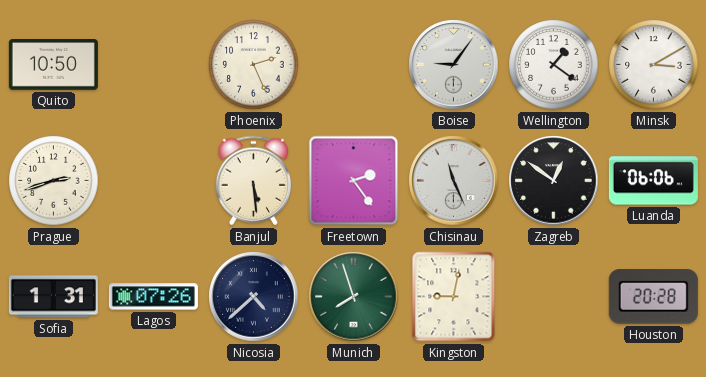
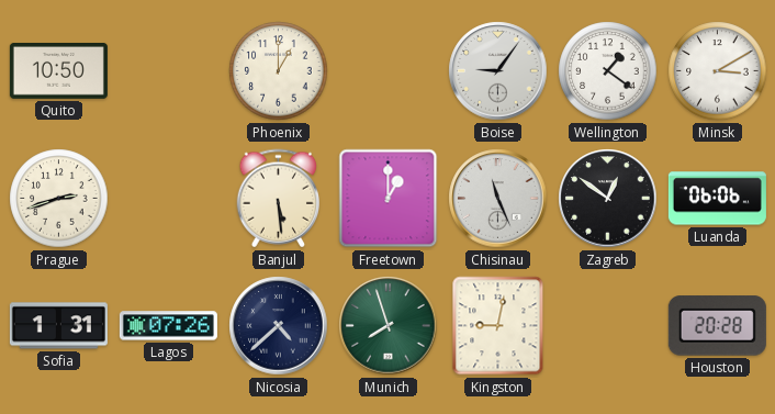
Phoenix: 2:26 -> 1:00
Freetown: 2:24 -> 1:00
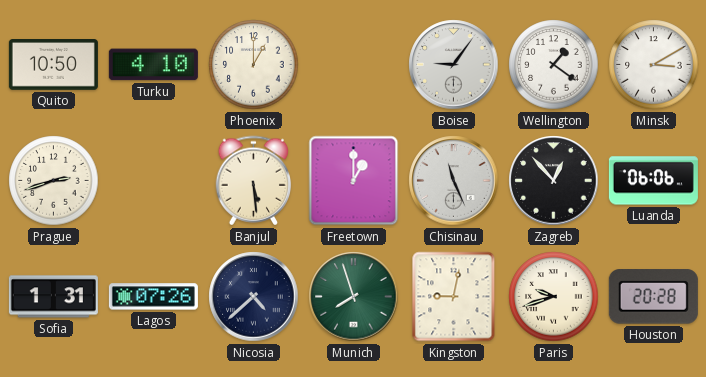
Turku: none -> 4:10
Zagreb: 12:51 -> 12:53
Paris: none -> 9:42
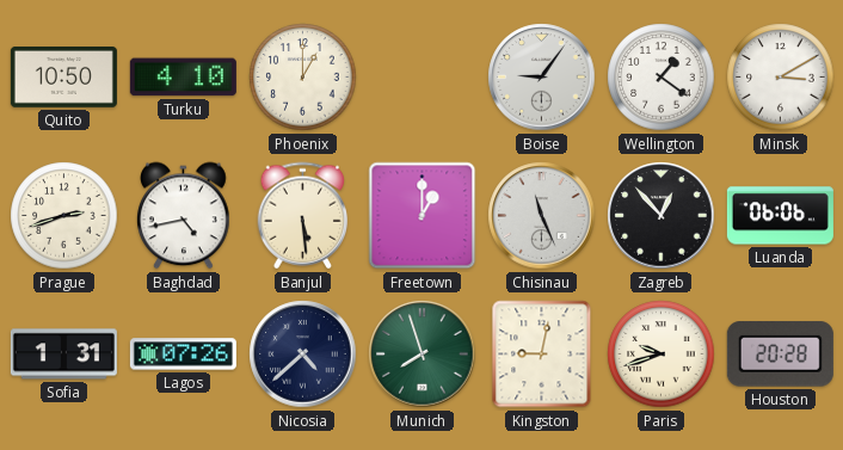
Baghdad: none -> 4:43
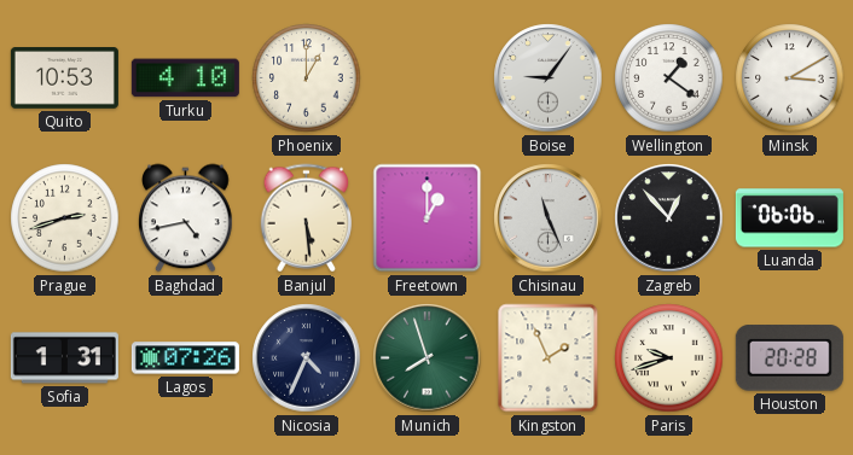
Quito: 10:50 -> 10:53
Nicosia: 4:38 -> 4:34
Kingston: 9:02 -> 1:56
